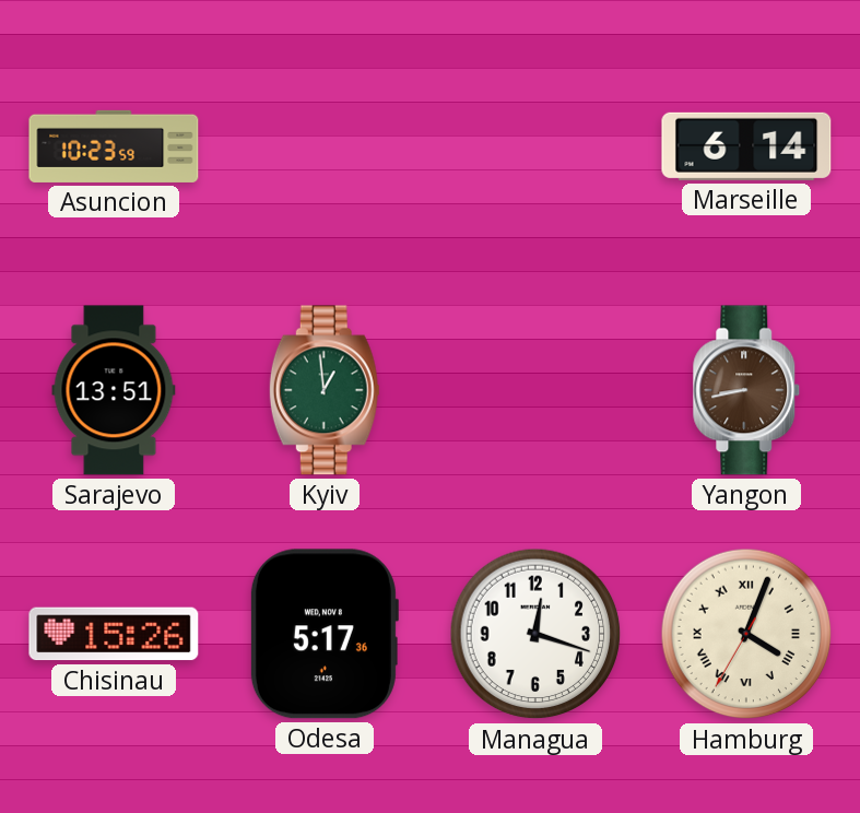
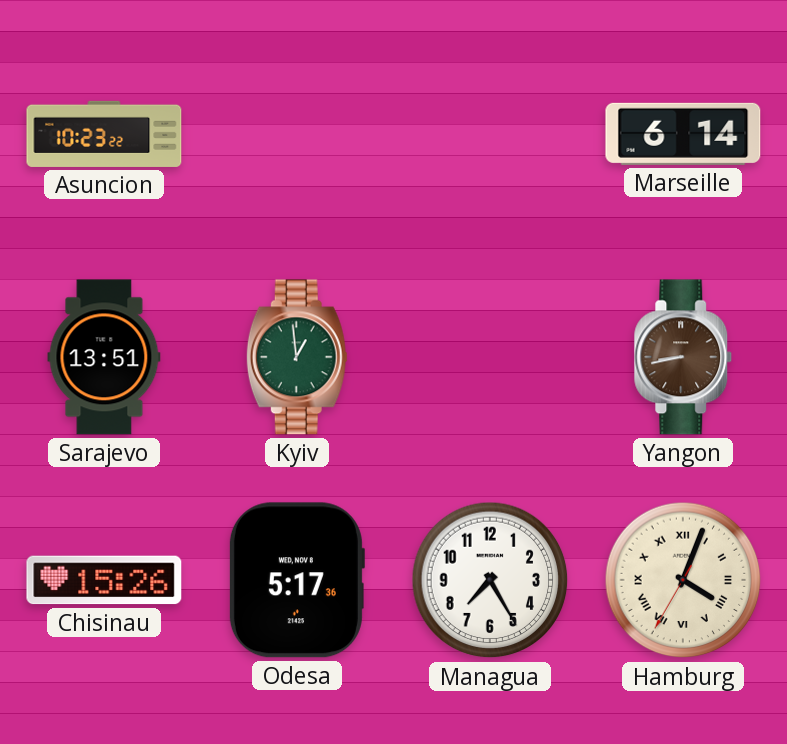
Asuncion: 10:23:59 -> 10:23:22
Managua: 12:18 -> 7:25
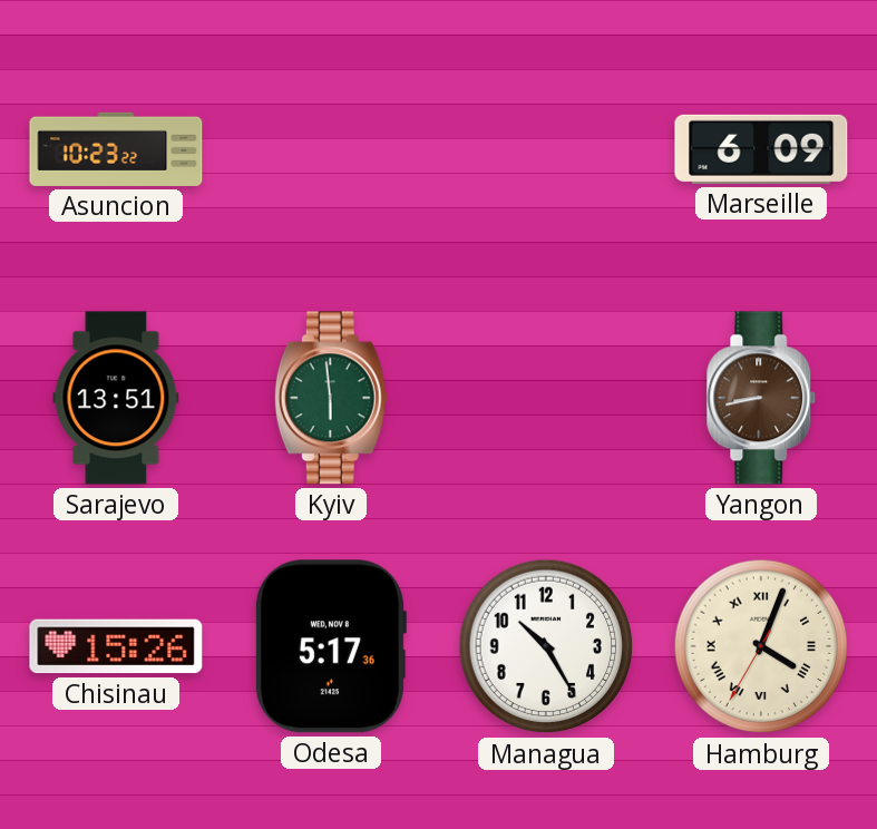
Marseille: 6:14 -> 6:09
Kyiv: 12:59 -> 5:59
Managua: 7:25 -> 10:25
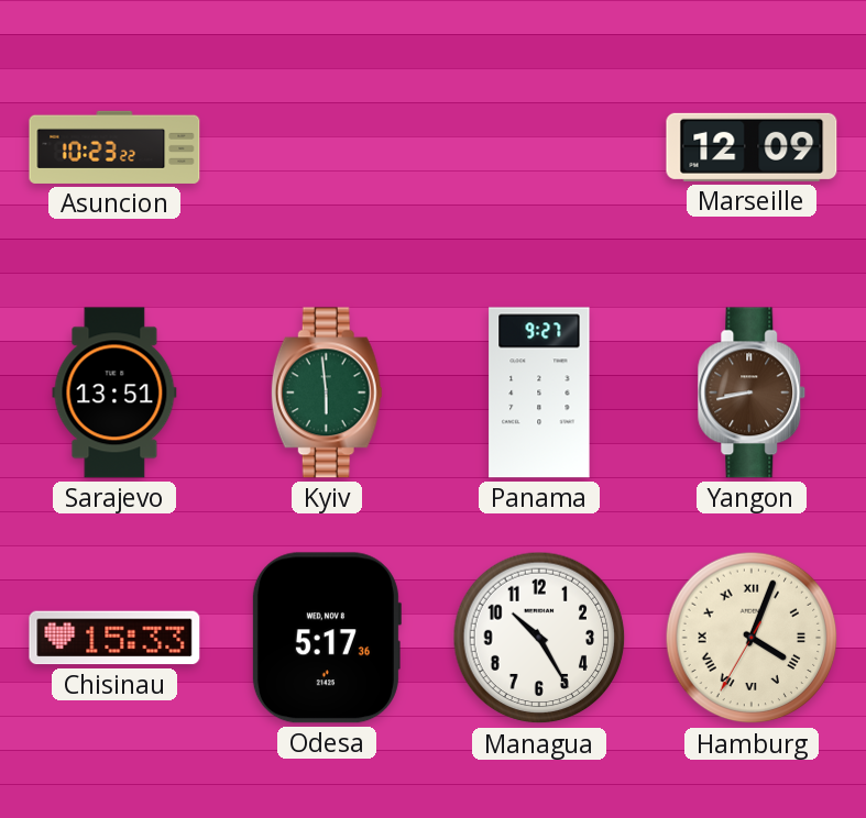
Marseille: 6:09 -> 12:09
Panama: none -> 9:27
Chisinau: 15:26 -> 15:33
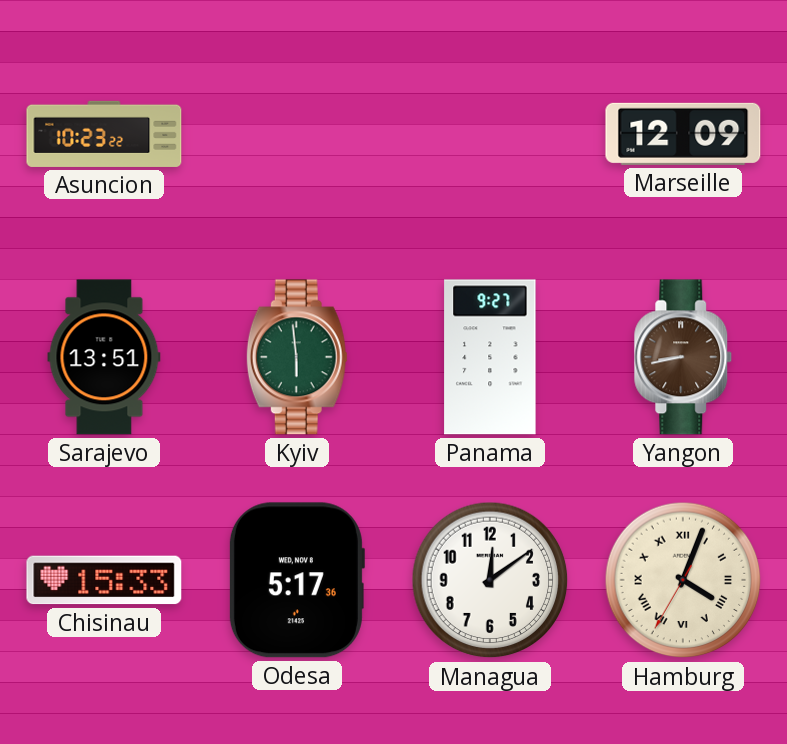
Managua: 10:25 -> 12:09
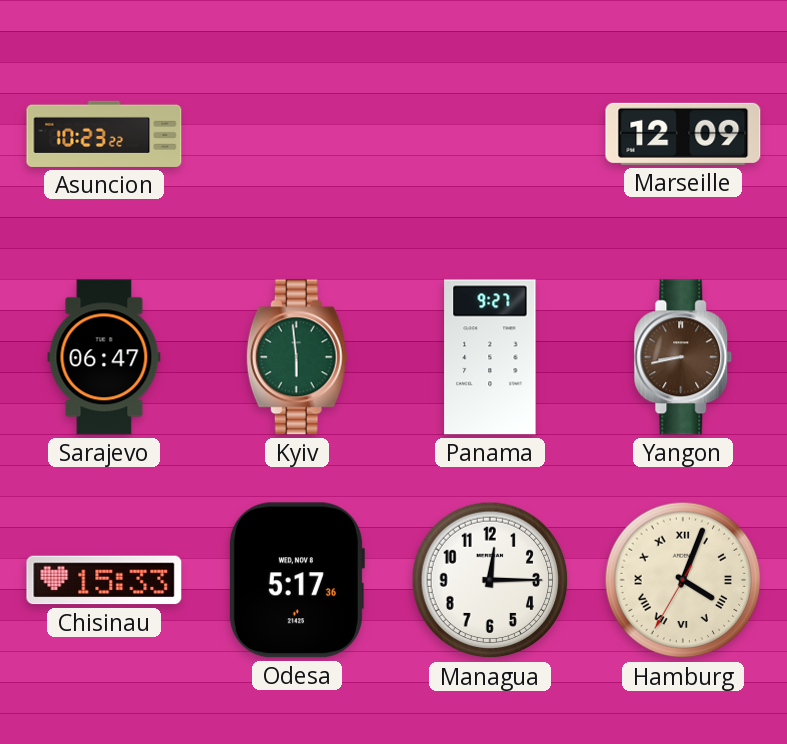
Sarajevo: 13:51 -> 06:47
Managua: 12:09 -> 12:15
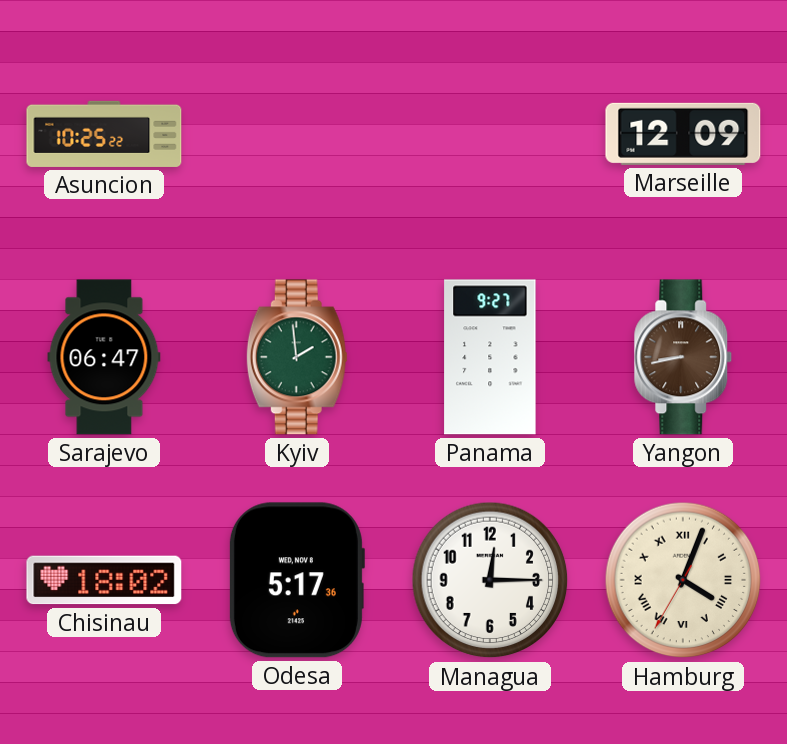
Asuncion: 10:23 -> 10:25
Kyiv: 5:59 -> 1:59
Chisinau: 15:33 -> 18:02
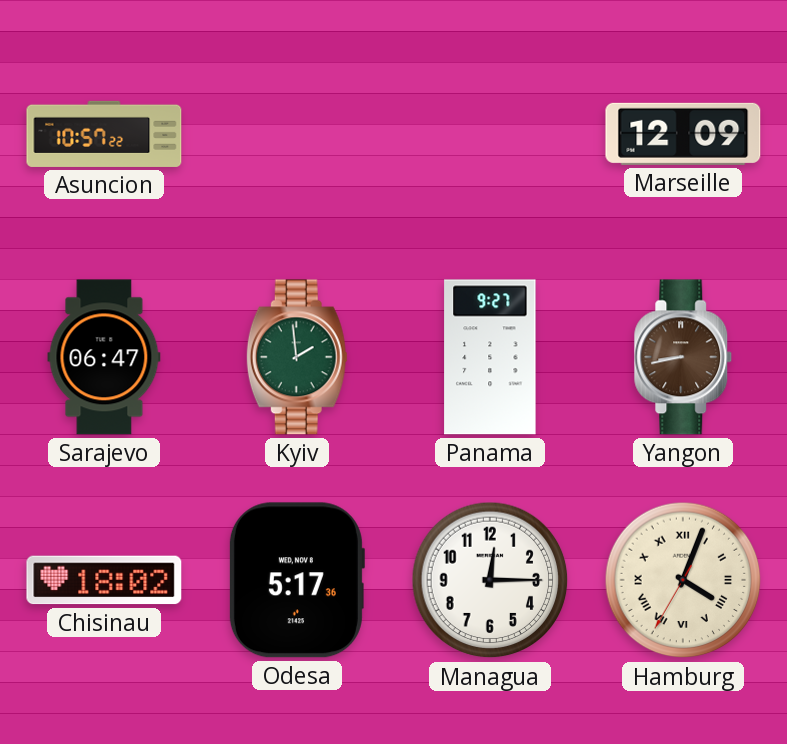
Asuncion: 10:25 -> 10:57
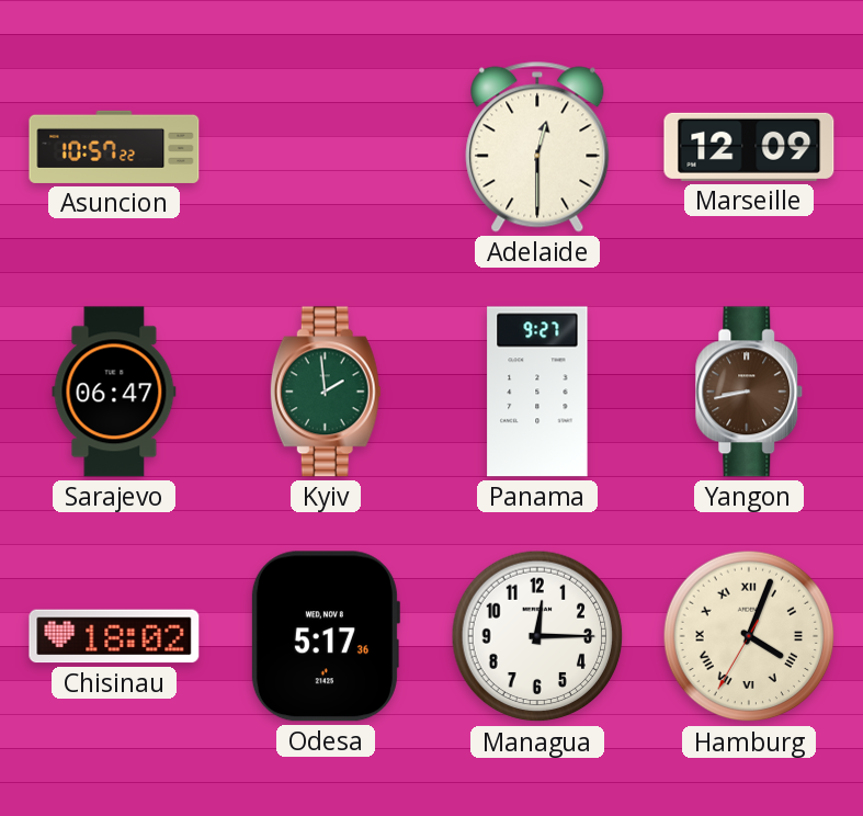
Adelaide: none -> 12:30
